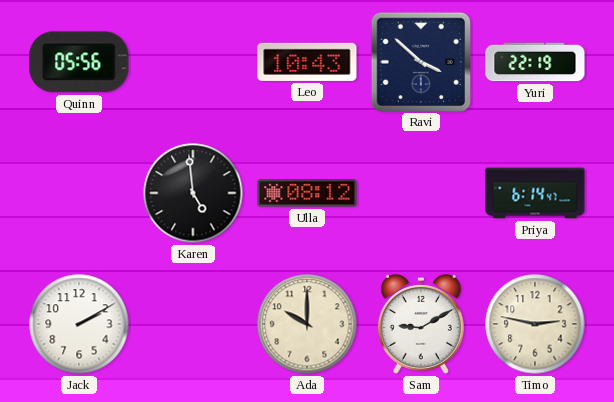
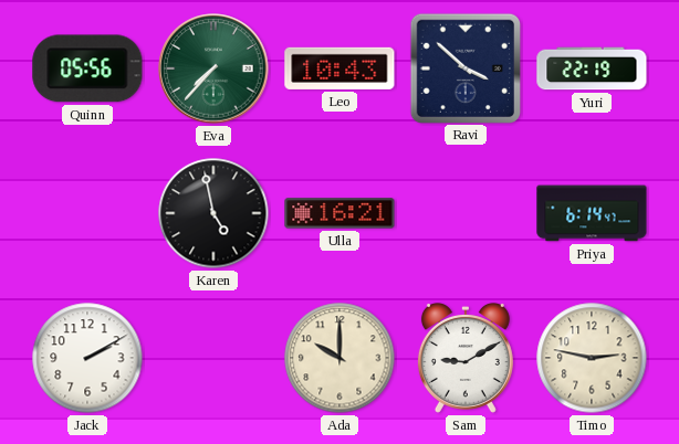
Eva: none -> 7:37
Karen: 4:59 -> 4:58
Ulla: 08:12 -> 16:21
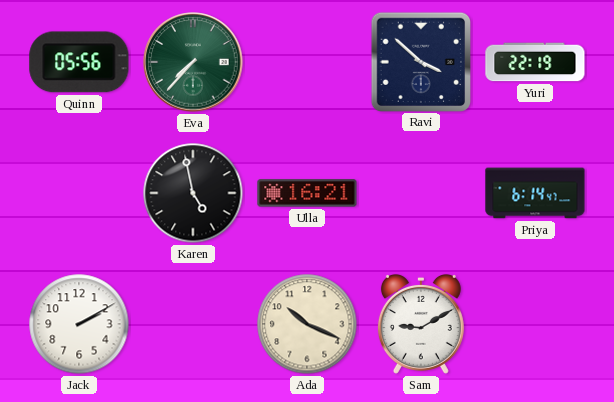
Leo: 10:43 -> none
Ada: 10:00 -> 10:19
Timo: 2:47 -> none
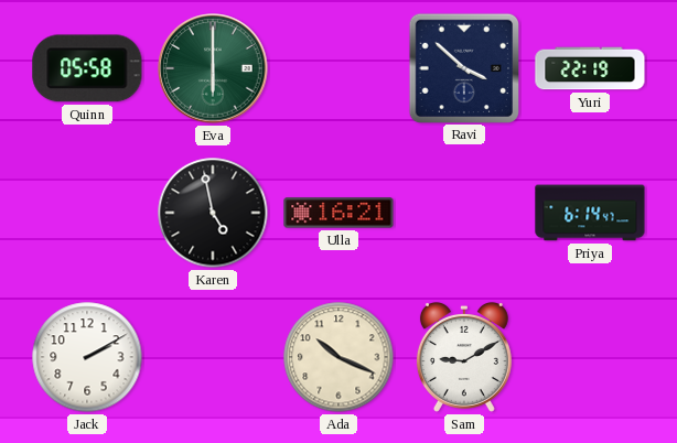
Quinn: 05:56 -> 05:58
Eva: 7:37 -> 6:00
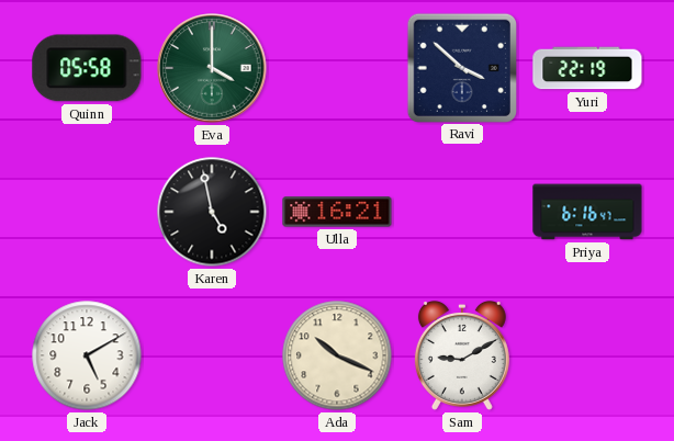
Eva: 6:00 -> 4:00
Priya: 6:14 -> 6:16
Jack: 2:10 -> 5:10
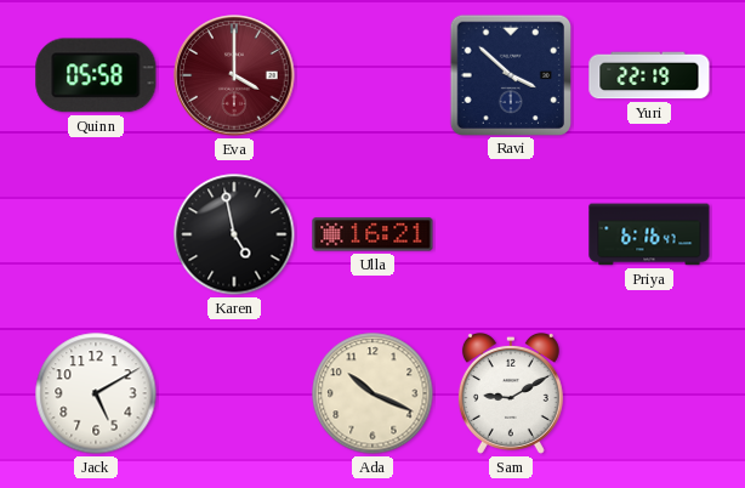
Eva dial: green -> burgundy
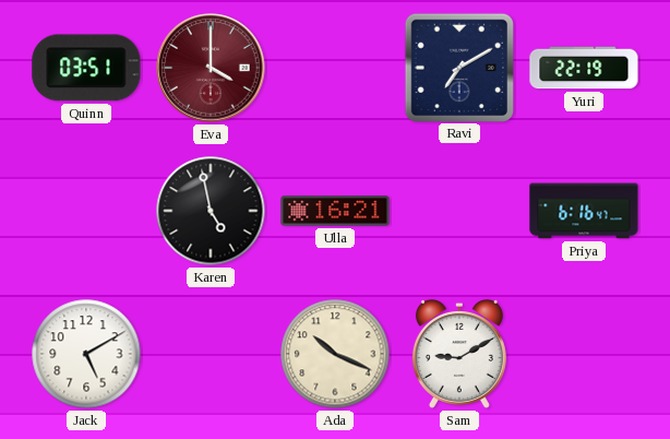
Quinn: 05:58 -> 03:51
Ravi: 3:52 -> 7:10
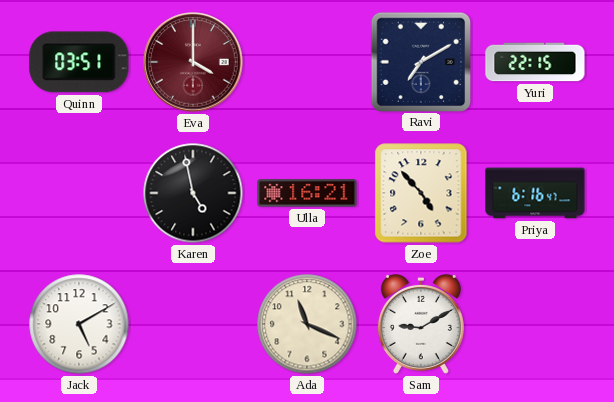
Yuri: 22:19 -> 22:15
Zoe: none -> 4:53
Ada: 10:19 -> 11:19
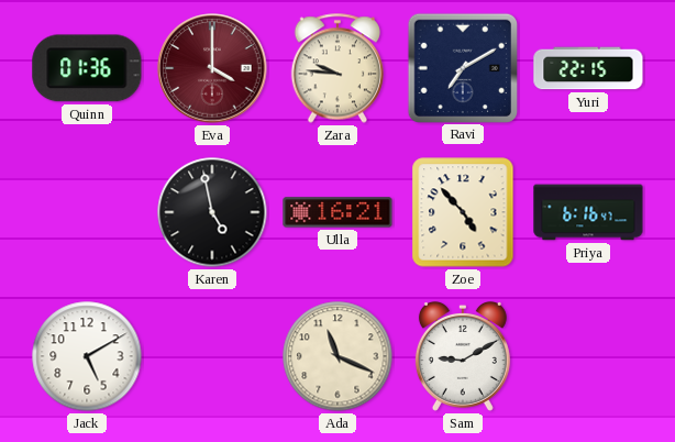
Quinn: 03:51 -> 01:36
Zara: none -> 9:46
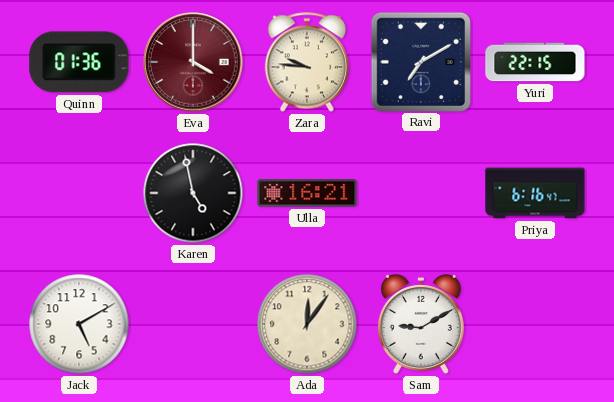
Zoe: 4:53 -> none
Ada: 11:19 -> 12:06
